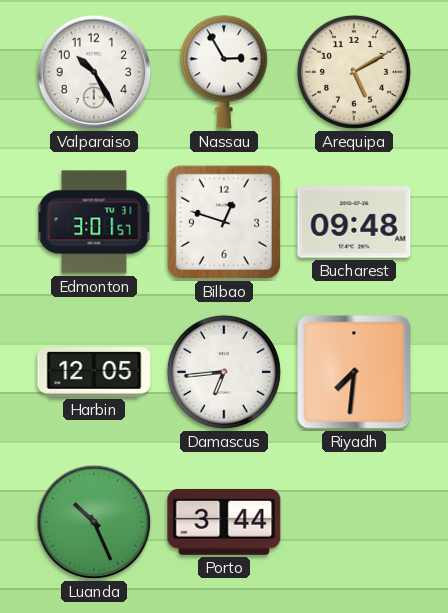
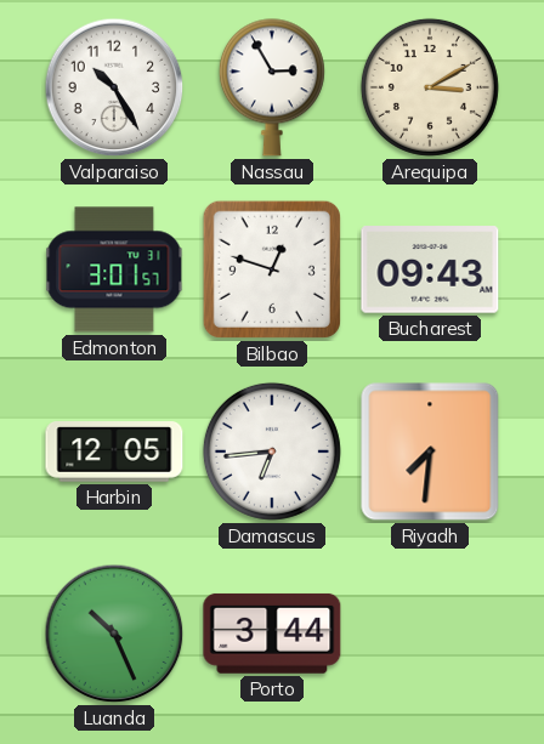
Arequipa: 5:10 -> 3:10
Bucharest: 09:48 -> 09:43
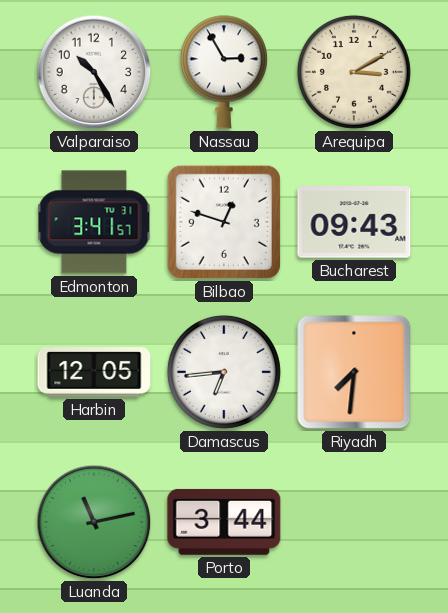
Edmonton: 3:01 -> 3:41
Luanda: 10:26 -> 11:13
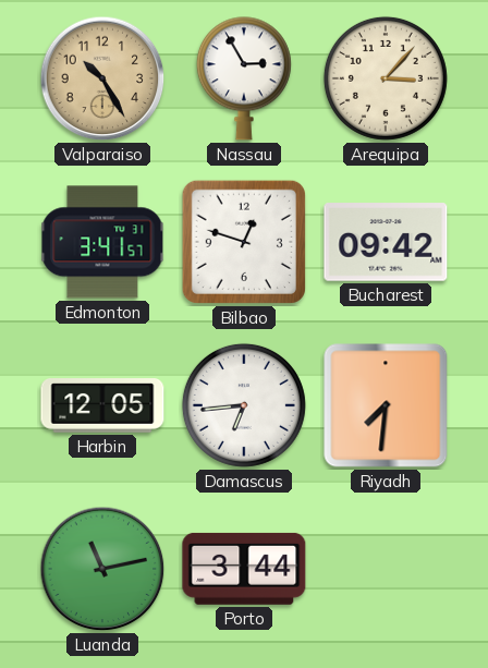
Valparaiso dial: white -> champagne
Arequipa: 3:10 -> 3:07
Bucharest: 09:43 -> 09:42
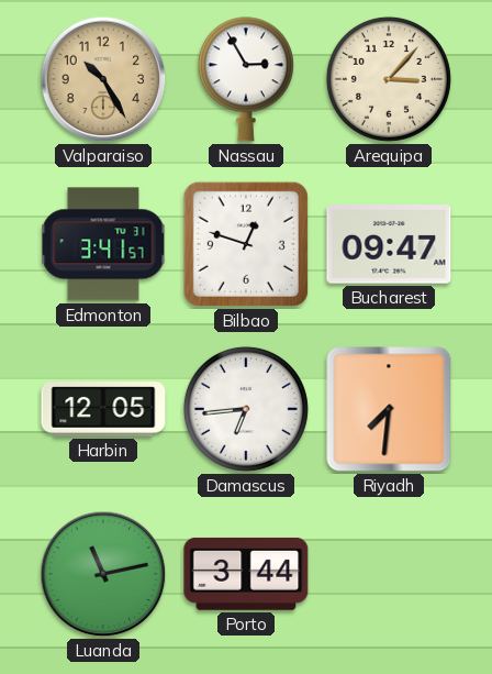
Bucharest: 09:42 -> 09:47
